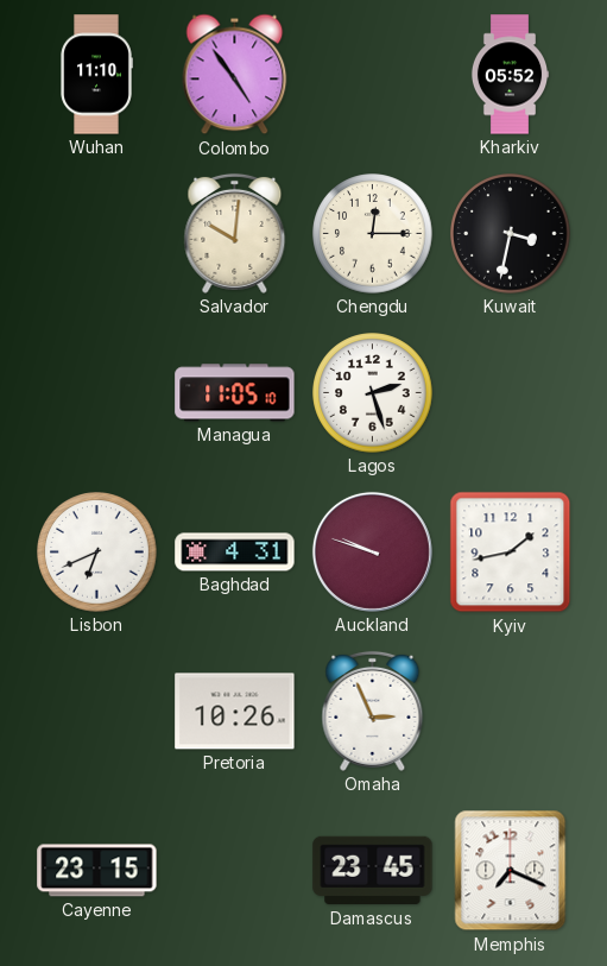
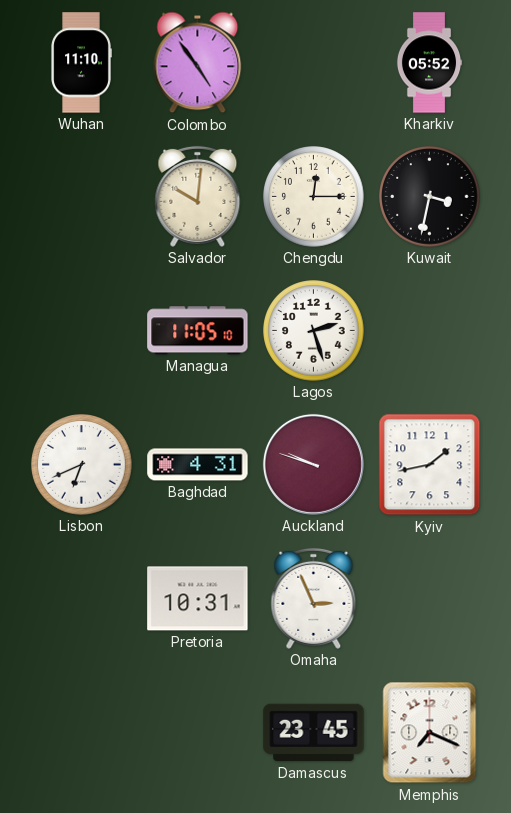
Pretoria: 10:26 -> 10:31
Cayenne: 23:15 -> none
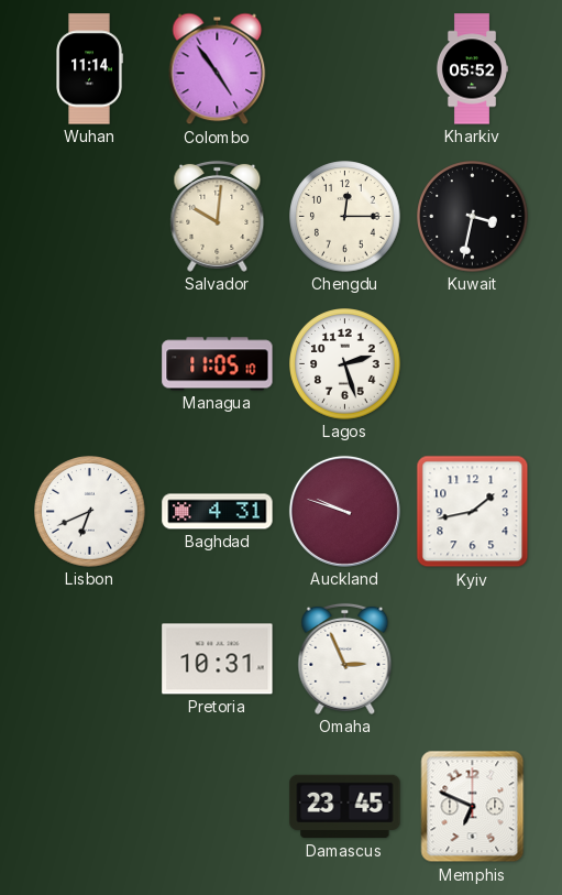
Wuhan: 11:10 -> 11:14
Memphis: 7:19 -> 6:49
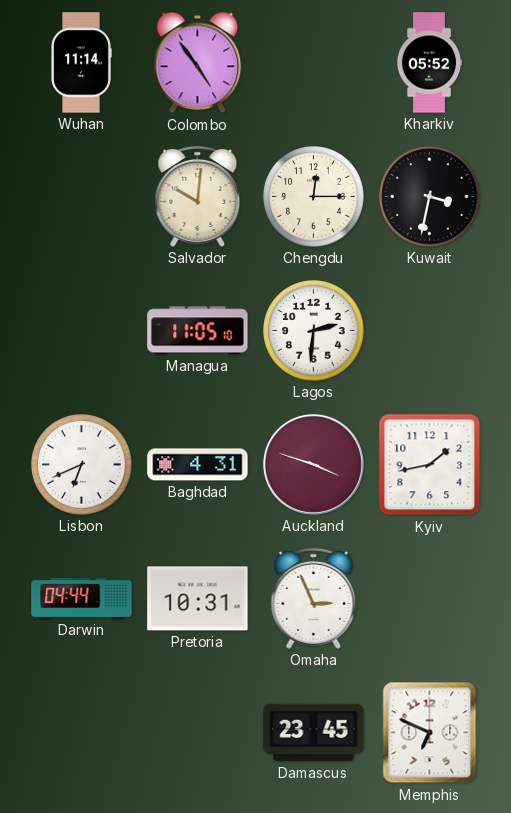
Lagos: 2:27 -> 2:31
Auckland: 9:48 -> 3:48
Darwin: none -> 04:44
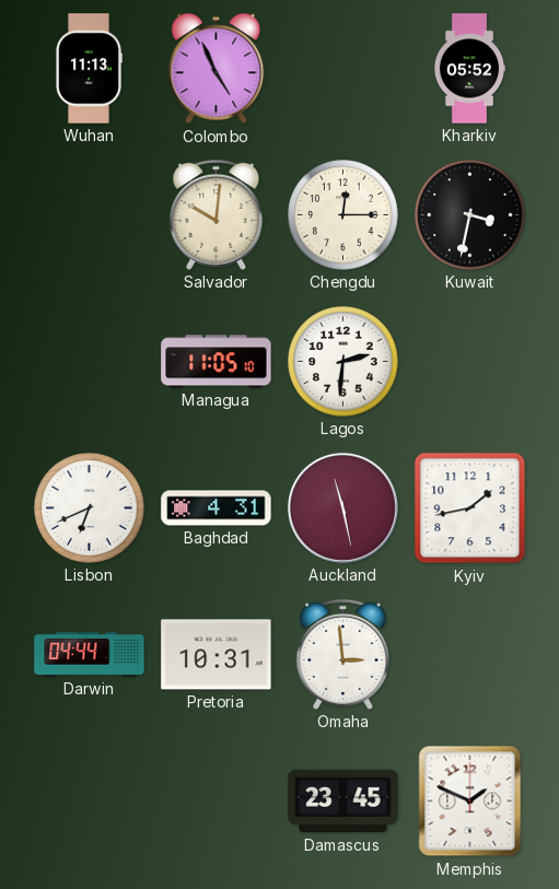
Wuhan: 11:14 -> 11:13
Colombo: 4:54 -> 4:56
Auckland: 3:48 -> 11:28
Omaha: 2:56 -> 2:59
Memphis: 6:49 -> 1:49
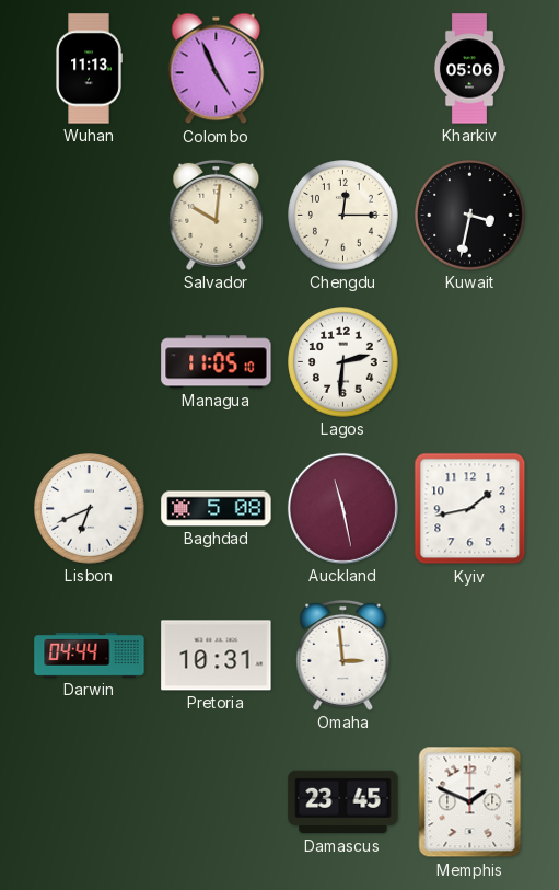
Kharkiv: 05:52 -> 05:06
Baghdad: 4:31 -> 5:08
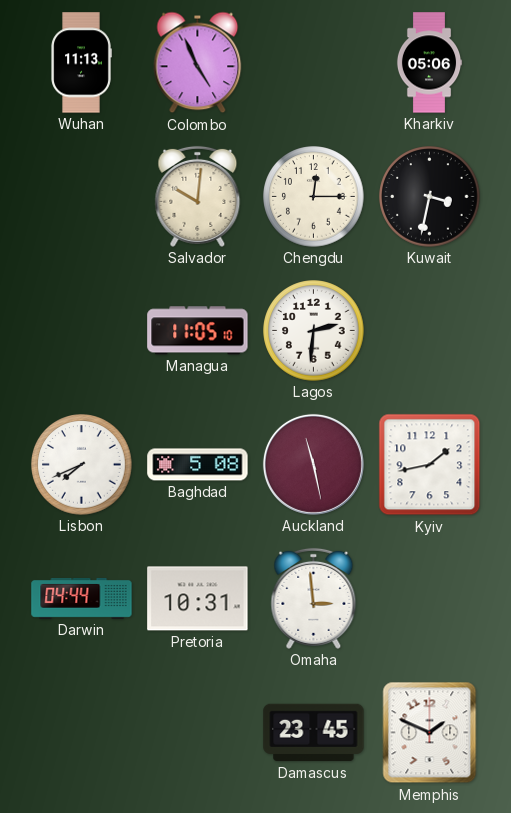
Lisbon: 6:41 -> 7:41
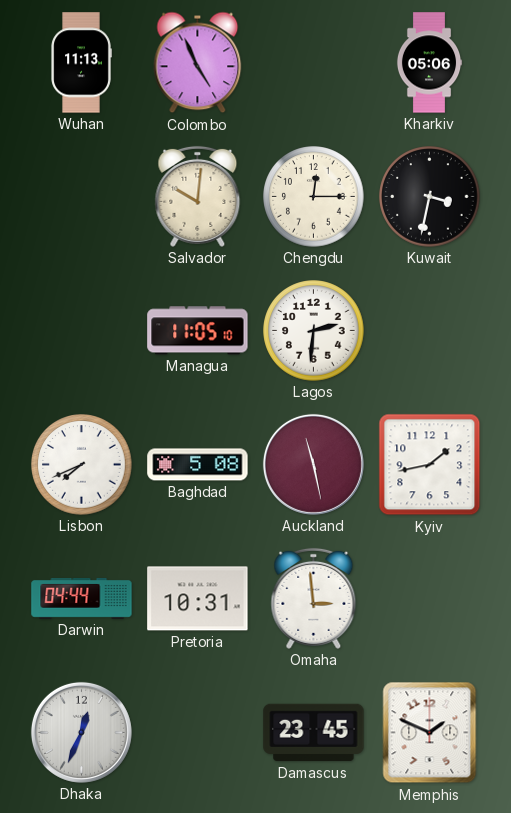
Dhaka: none -> 12:34
